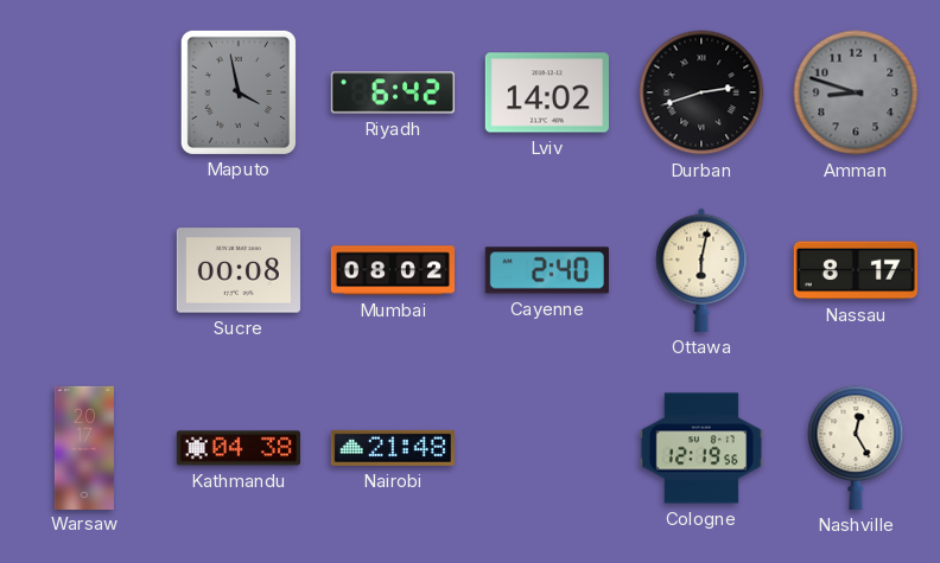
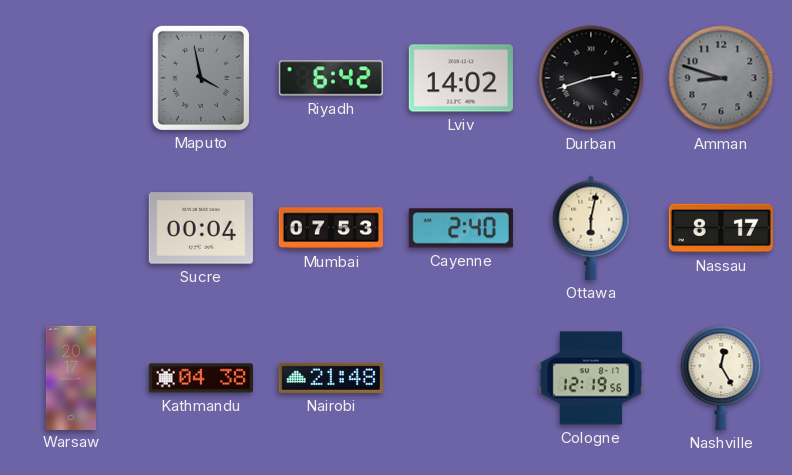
Sucre: 00:08 -> 00:04
Mumbai: 08:02 -> 07:53
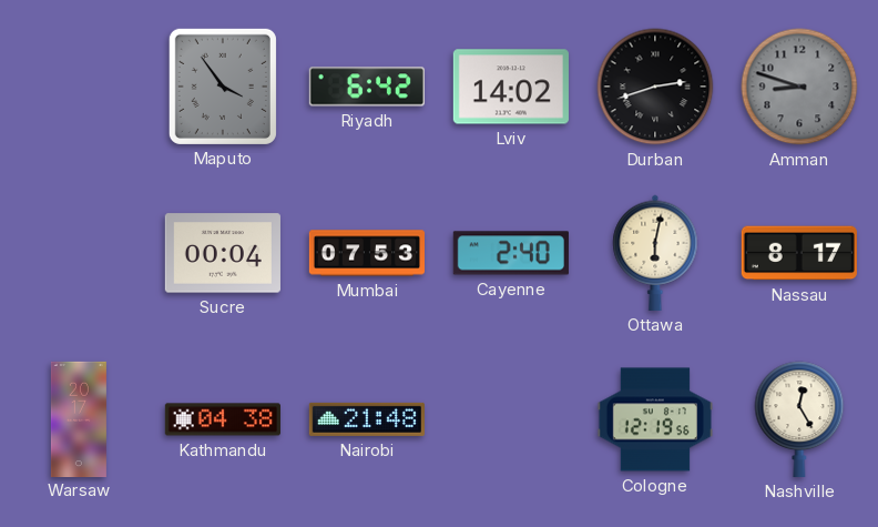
Maputo: 3:58 -> 3:54
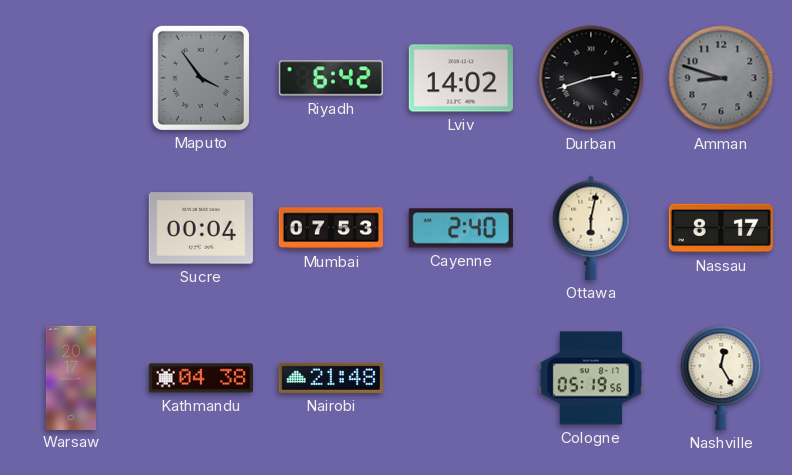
Cologne: 12:19 -> 05:19
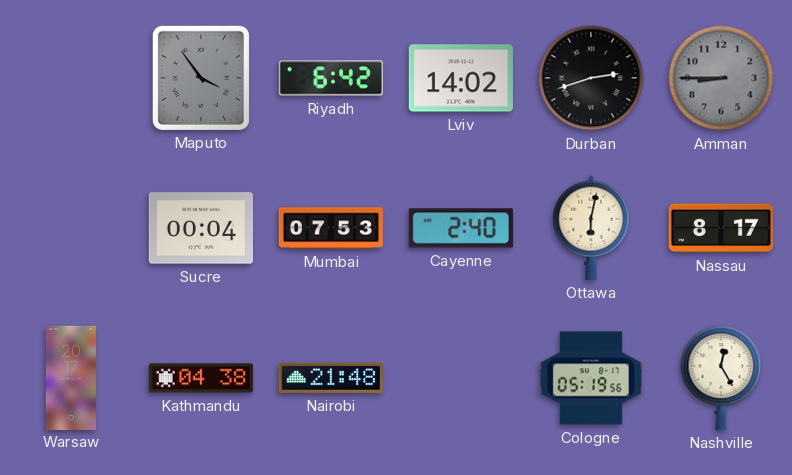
Amman: 8:48 -> 8:45
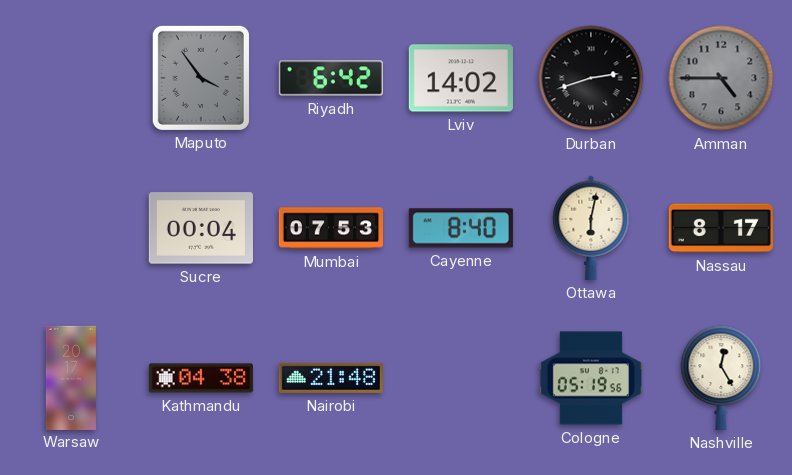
Amman: 8:45 -> 4:45
Cayenne: 2:40 -> 8:40
